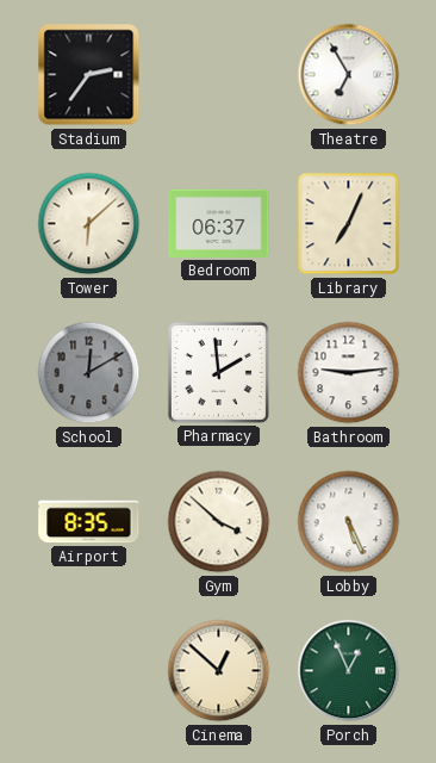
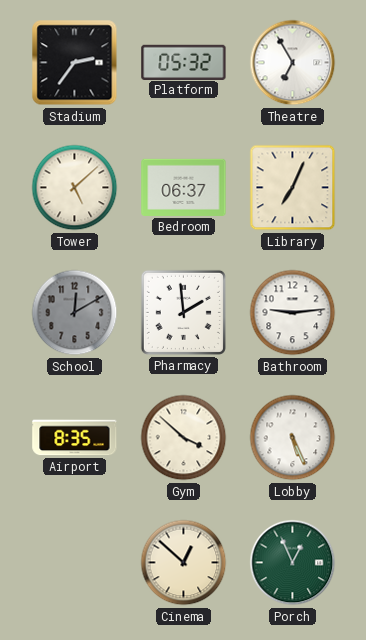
Platform: none -> 05:32
Tower: 6:08 -> 5:08
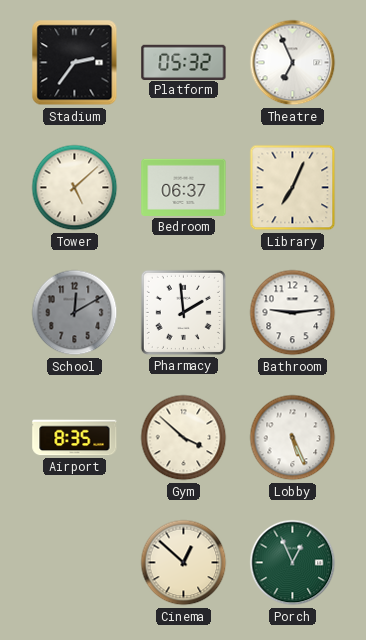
Theatre: 6:55 -> 6:56
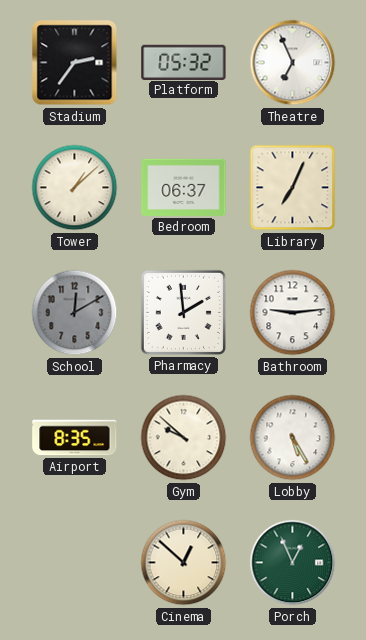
Tower: 5:08 -> 1:08
Gym: 3:52 -> 9:52
Lobby: 5:26 -> 5:25
